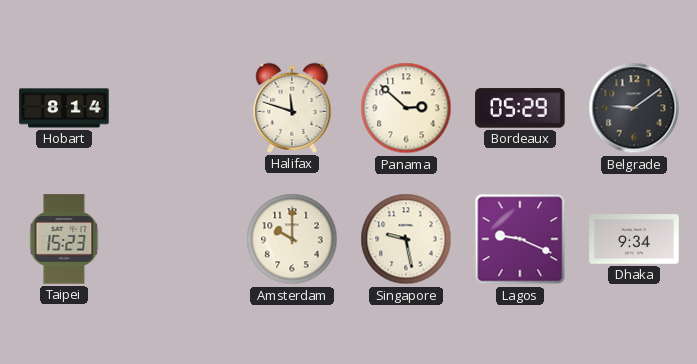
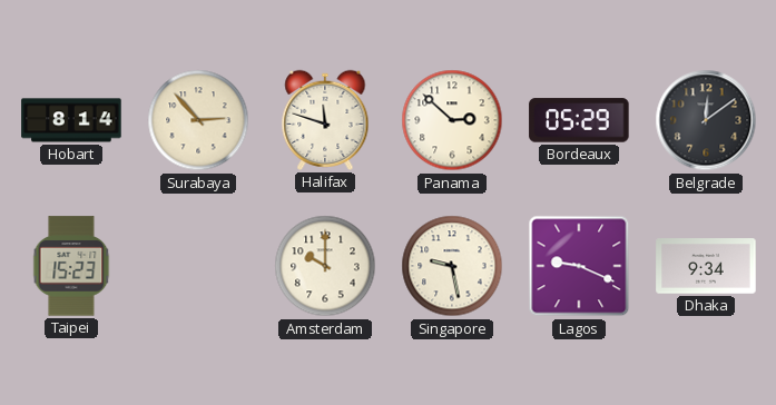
Surabaya: none -> 2:53
Belgrade: 9:09 -> 12:09
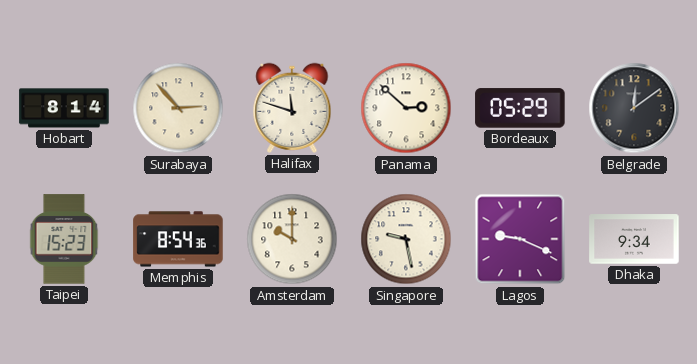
Memphis: none -> 8:54
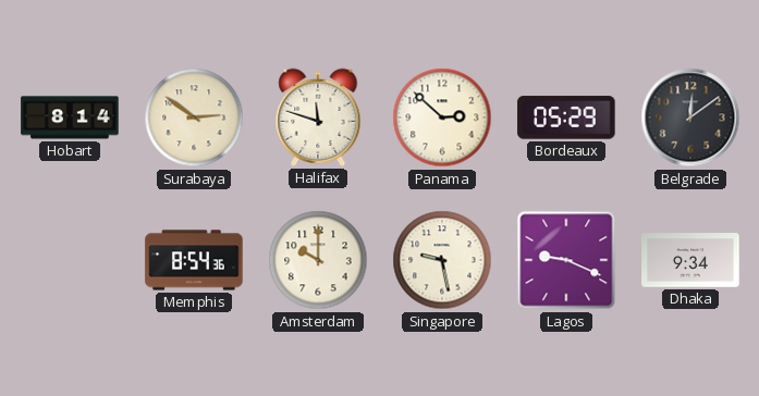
Surabaya: 2:53 -> 2:51
Taipei: 15:23 -> none
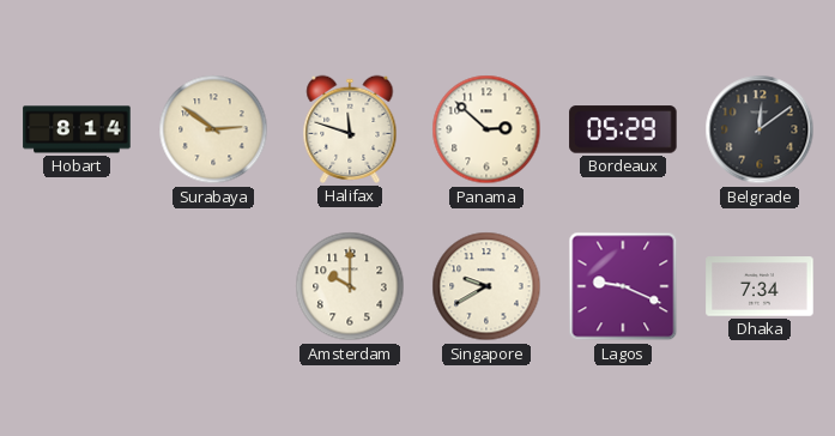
Memphis: 8:54 -> none
Singapore: 9:28 -> 9:40
Dhaka: 9:34 -> 7:34
